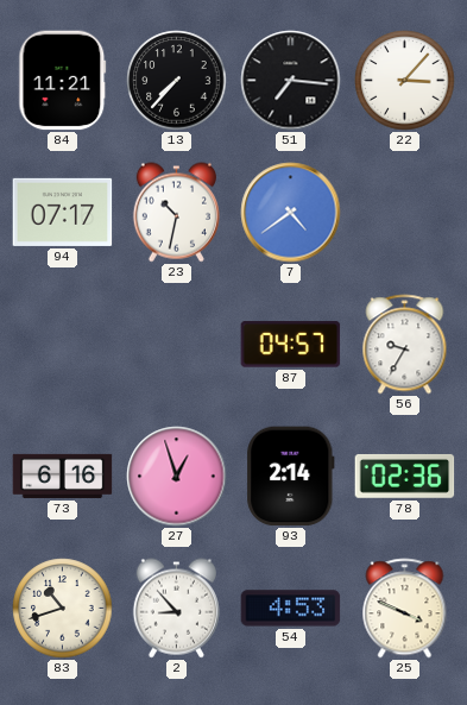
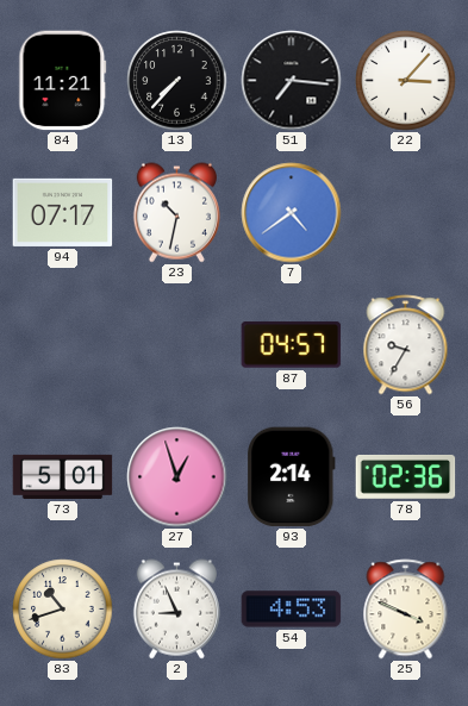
73: 6:16 -> 5:01
2: 8:53 -> 8:56
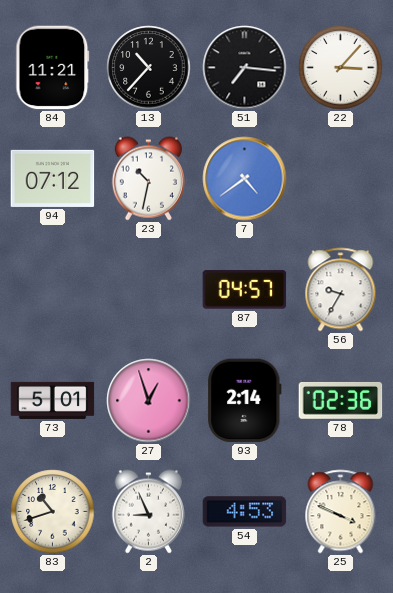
13: 7:37 -> 10:37
94: 07:17 -> 07:12
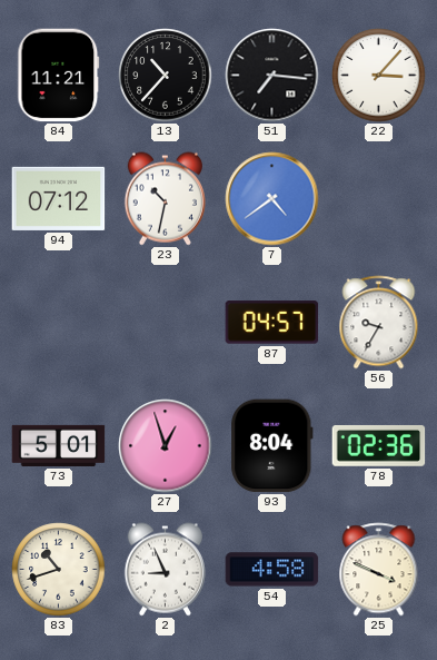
93: 2:14 -> 8:04
54: 4:53 -> 4:58
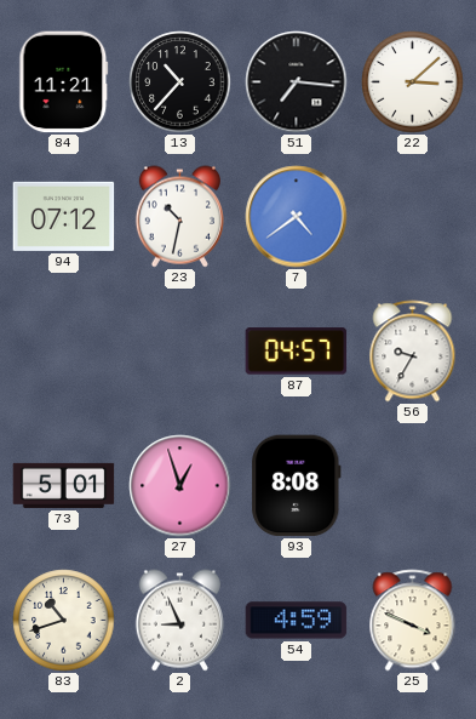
22: 3:07 -> 3:08
93: 8:04 -> 8:08
78: 02:36 -> none
54: 4:58 -> 4:59
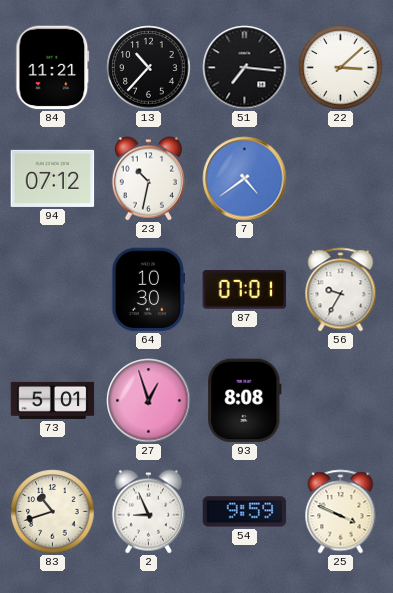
64: none -> 10:30
87: 04:57 -> 07:01
54: 4:59 -> 9:59
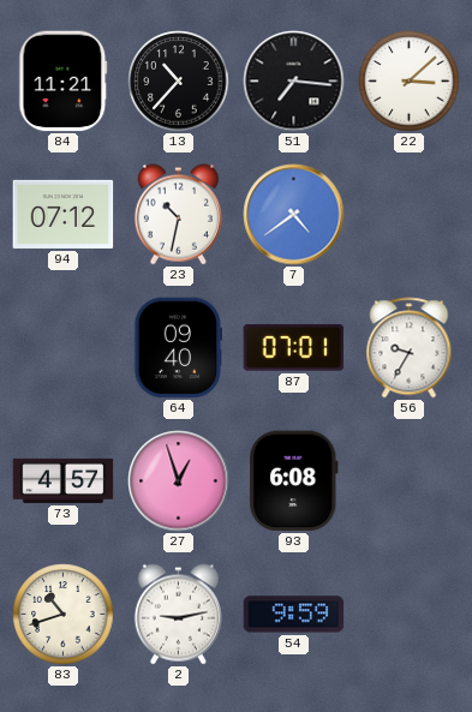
64: 10:30 -> 09:40
73: 5:01 -> 4:57
93: 8:08 -> 6:08
2: 8:56 -> 9:13
25: 3:49 -> none
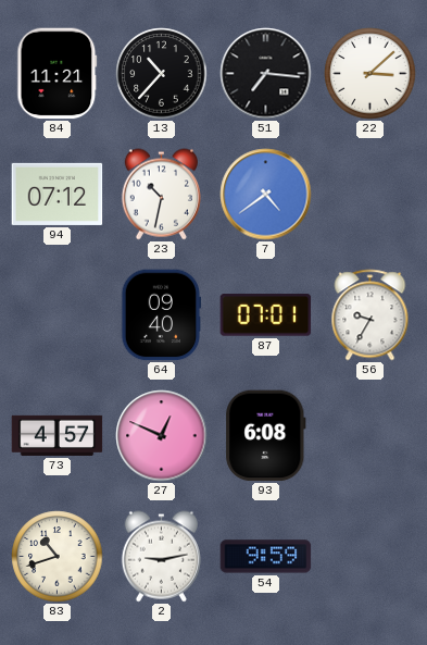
27: 12:57 -> 12:49
